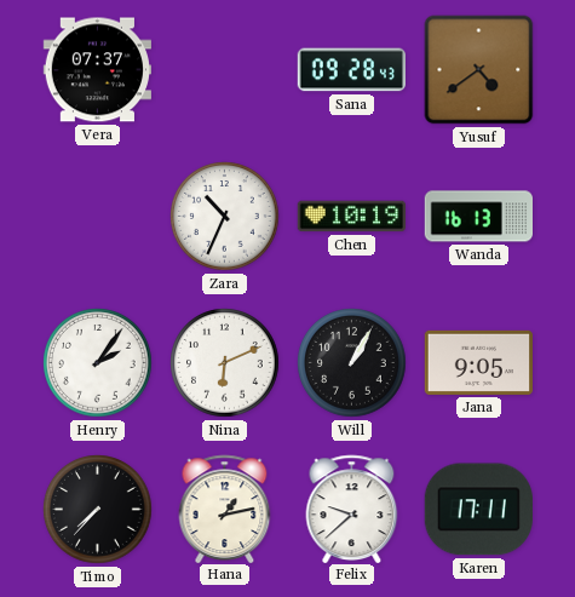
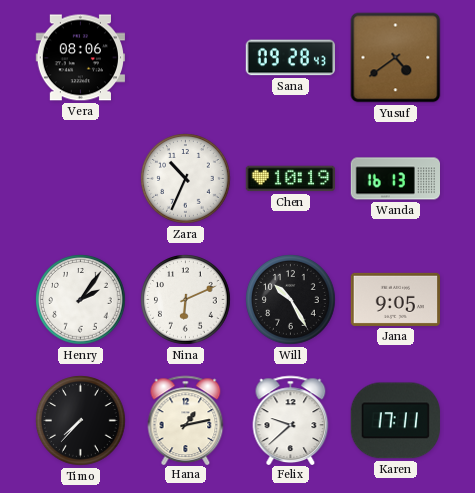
Vera: 07:37 -> 08:06
Will: 1:05 -> 10:25
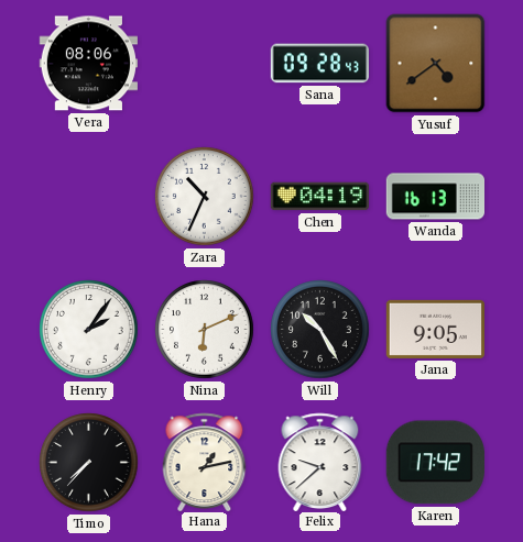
Chen: 10:19 -> 04:19
Karen: 17:11 -> 17:42
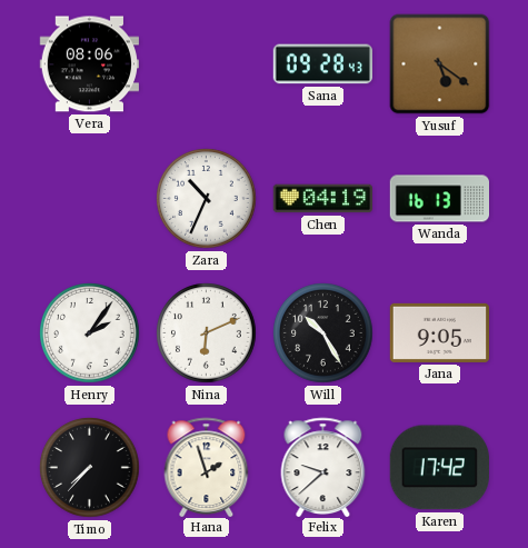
Yusuf: 4:39 -> 5:21
Hana: 1:13 -> 1:57
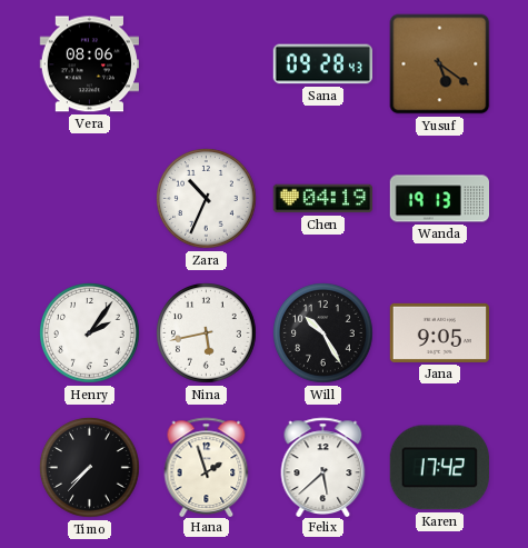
Wanda: 16:13 -> 19:13
Nina: 6:11 -> 5:43
Felix: 9:38 -> 5:38
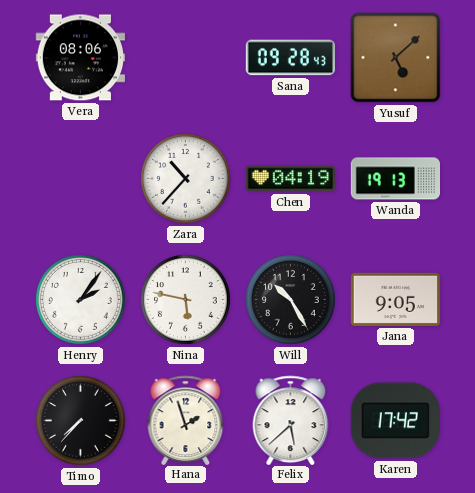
Yusuf: 5:21 -> 5:08
Zara: 10:34 -> 10:37
Nina: 5:43 -> 5:47
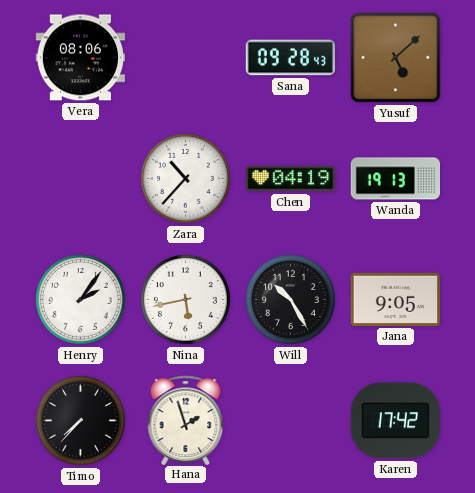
Nina: 5:47 -> 5:43
Felix: 5:38 -> none
